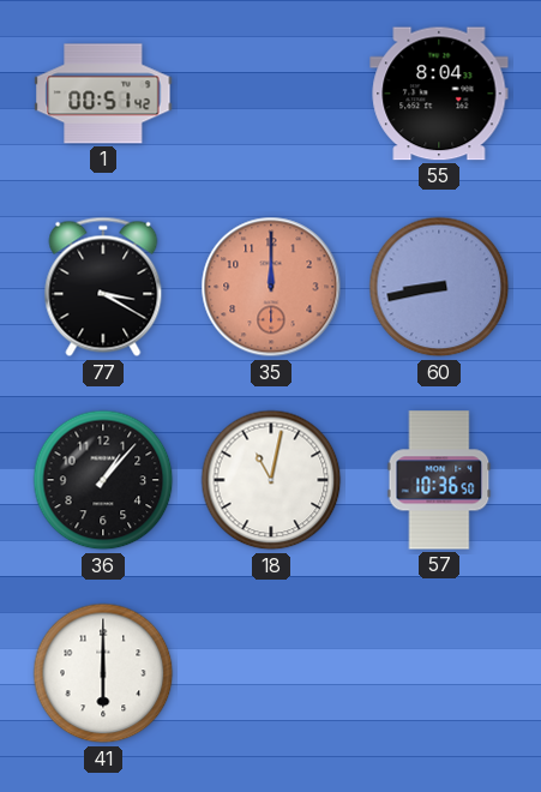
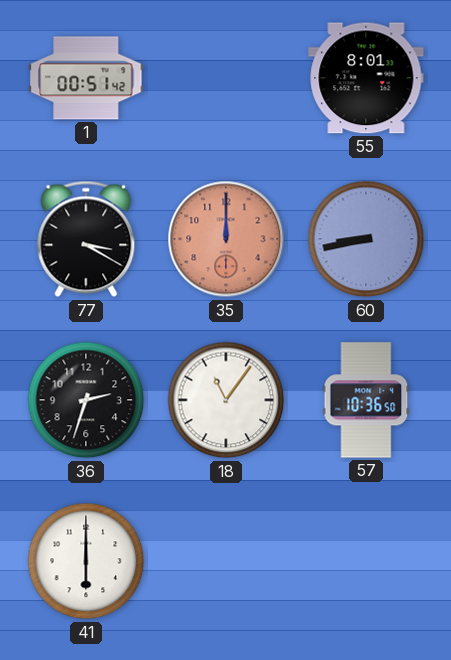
55: 8:04 -> 8:01
36: 1:07 -> 2:33
18: 11:02 -> 11:06
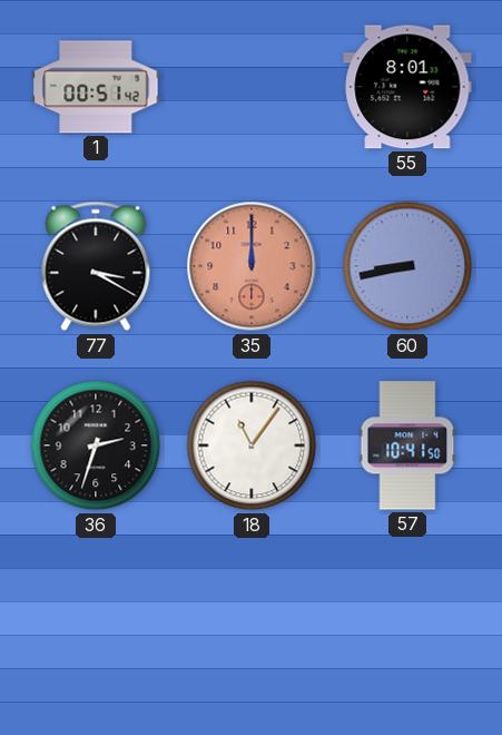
57: 10:36 -> 10:41
41: 6:00 -> none
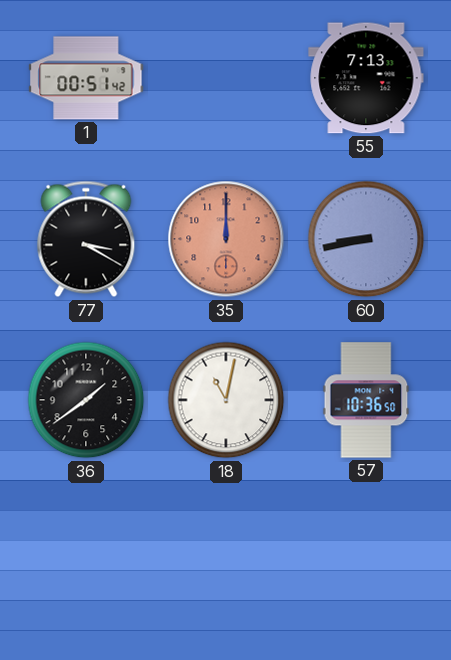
55: 8:01 -> 7:13
36: 2:33 -> 1:39
18: 11:06 -> 11:02
57: 10:41 -> 10:36
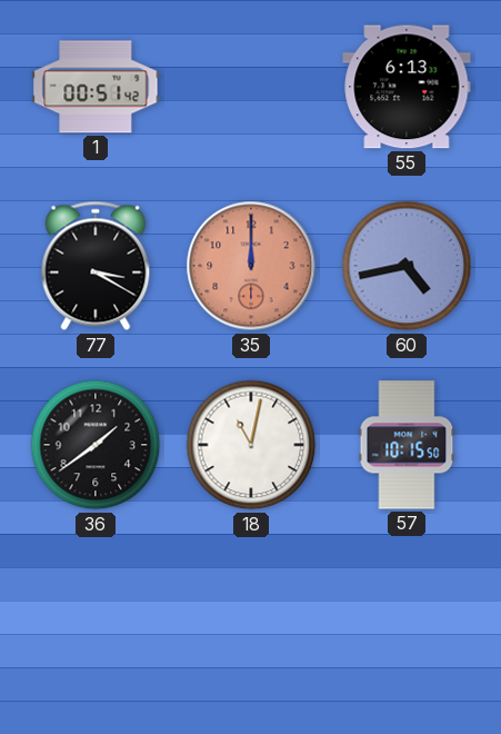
55: 7:13 -> 6:13
60: 8:43 -> 4:43
57: 10:36 -> 10:15
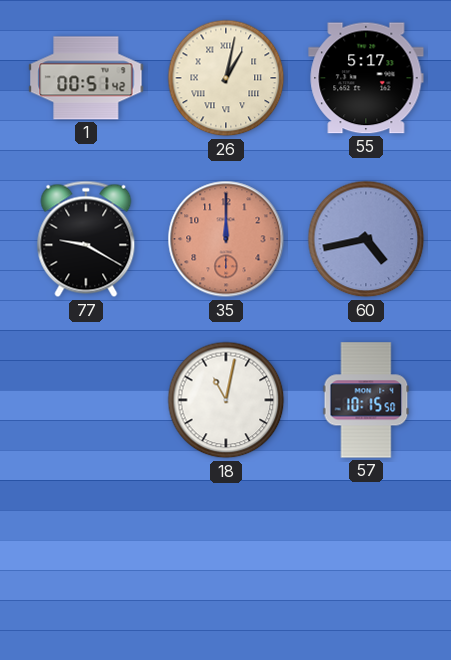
26: none -> 1:02
55: 6:13 -> 5:17
77: 3:20 -> 9:20
36: 1:39 -> none
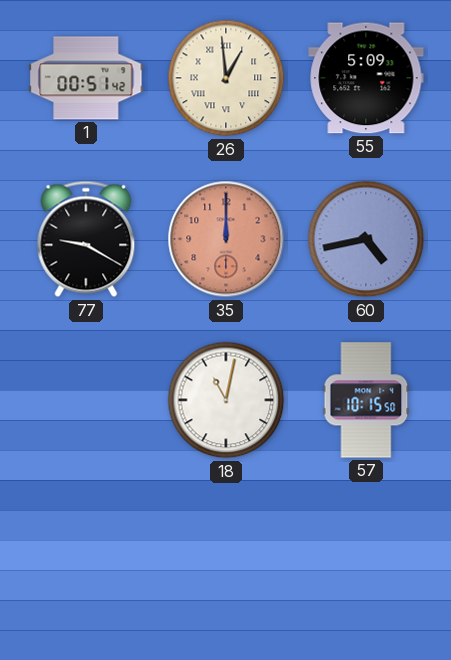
26: 1:02 -> 12:59
55: 5:17 -> 5:09
